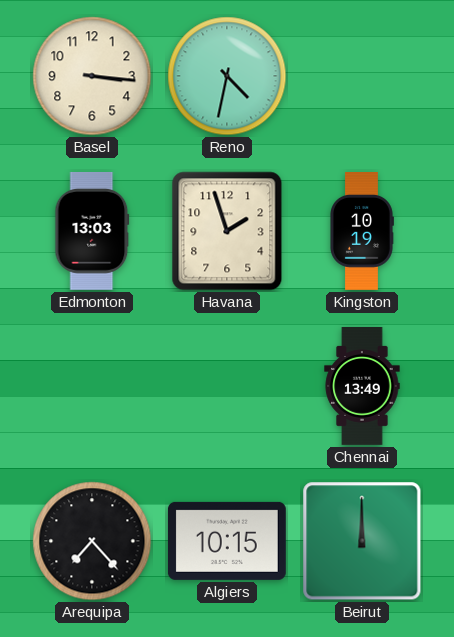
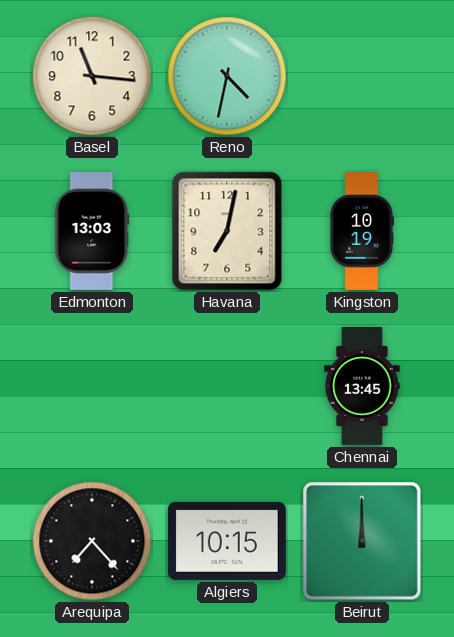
Basel: 3:16 -> 11:16
Havana: 1:57 -> 7:02
Chennai: 13:49 -> 13:45
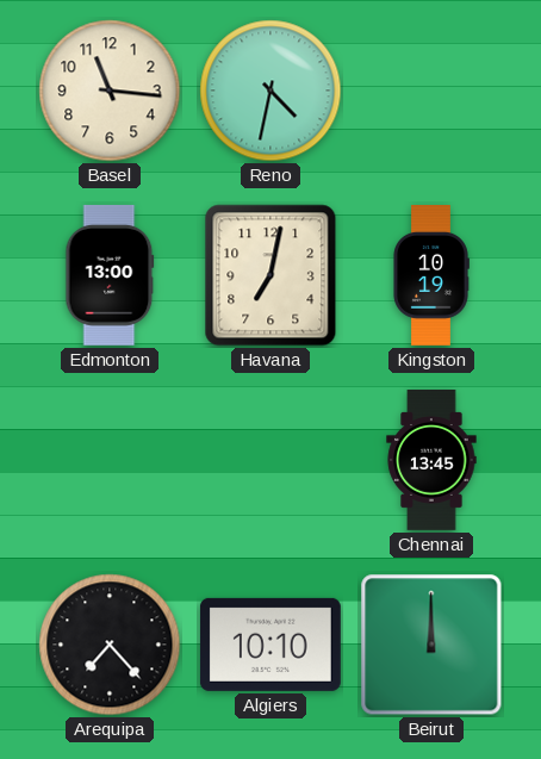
Edmonton: 13:03 -> 13:00
Algiers: 10:15 -> 10:10
